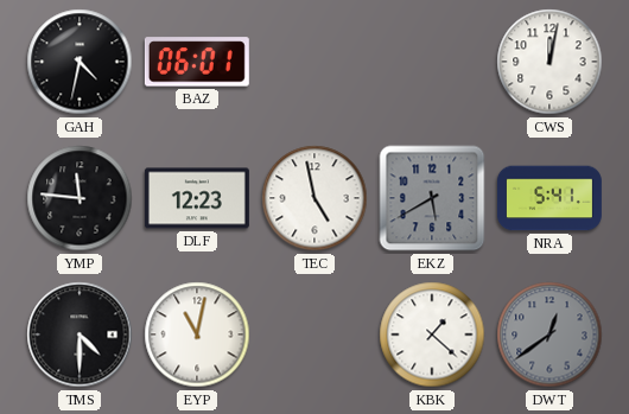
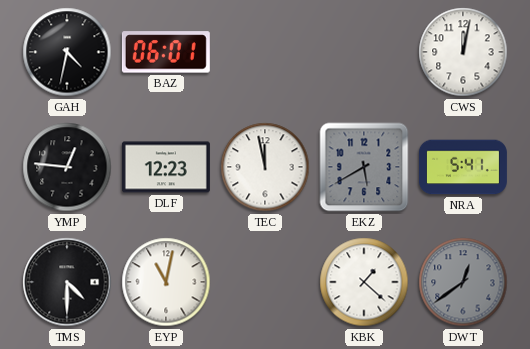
YMP: 11:46 -> 12:46
TEC: 4:58 -> 11:58
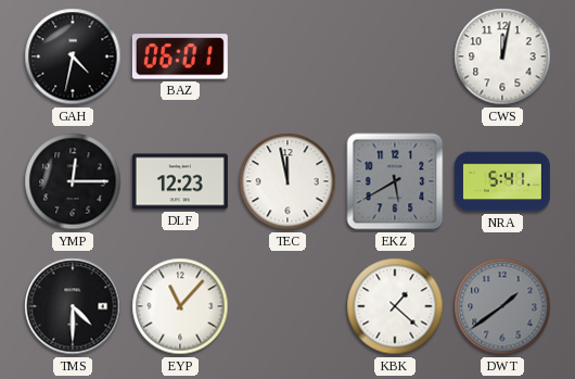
YMP: 12:46 -> 12:15
EYP: 11:02 -> 11:07
DWT: 12:39 -> 1:39
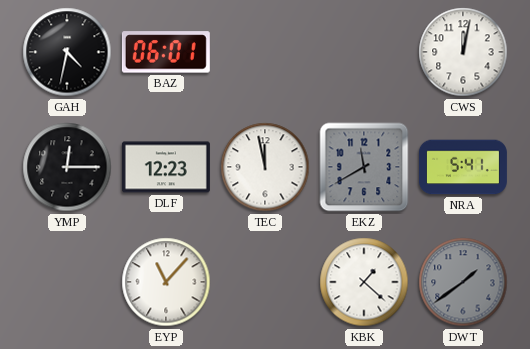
EKZ: 5:40 -> 11:40
TMS: 4:30 -> none
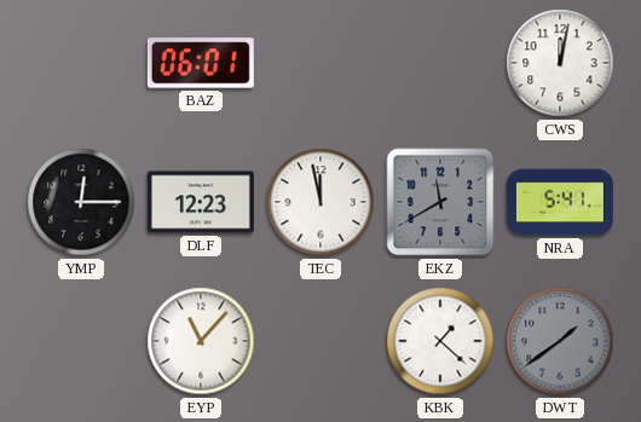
GAH: 4:32 -> none
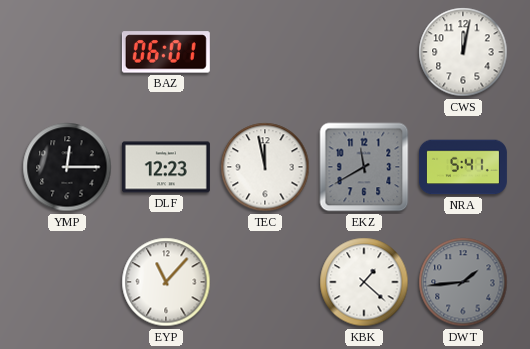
DWT: 1:39 -> 1:44
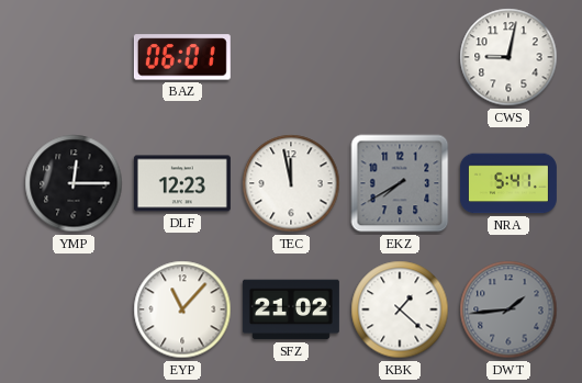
CWS: 12:02 -> 9:02
EKZ: 11:40 -> 7:40
SFZ: none -> 21:02
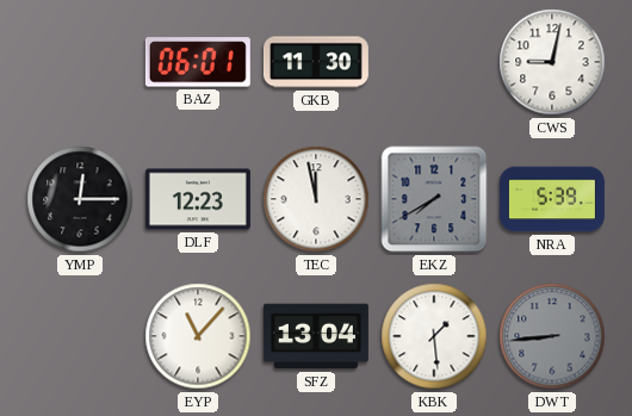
GKB: none -> 11:30
NRA: 5:41 -> 5:39
SFZ: 21:02 -> 13:04
KBK: 1:22 -> 1:29
DWT: 1:44 -> 8:44
